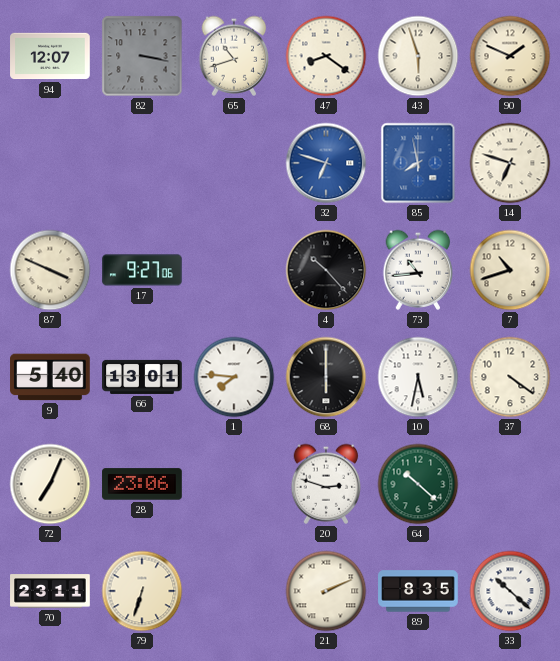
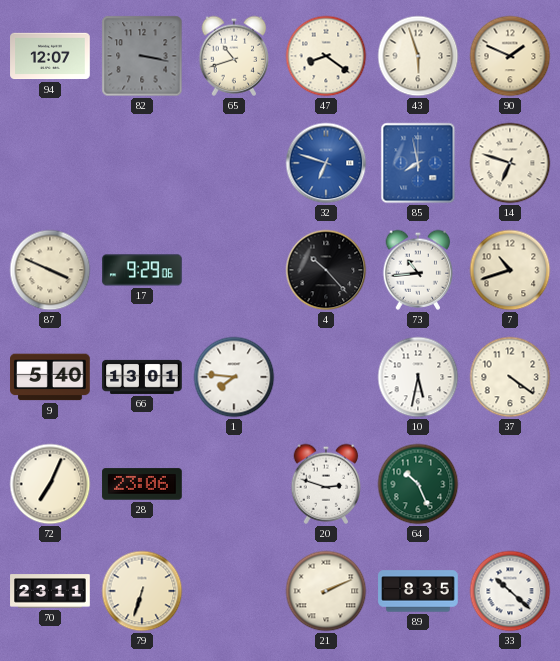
17: 9:27 -> 9:29
68: 6:00 -> none
64: 10:22 -> 10:26
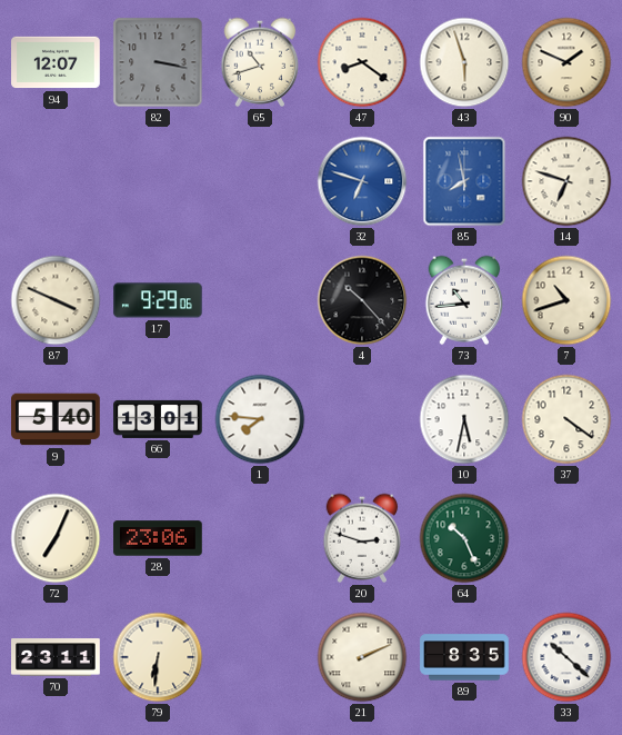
79: 6:33 -> 6:31
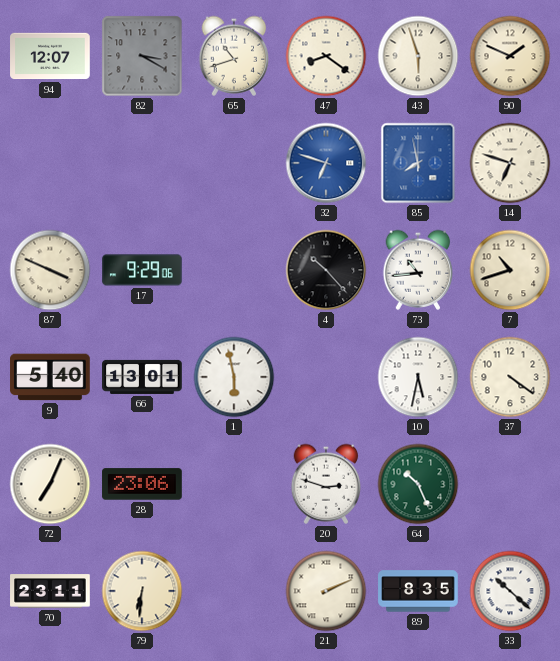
82: 3:17 -> 3:20
1: 7:46 -> 5:58
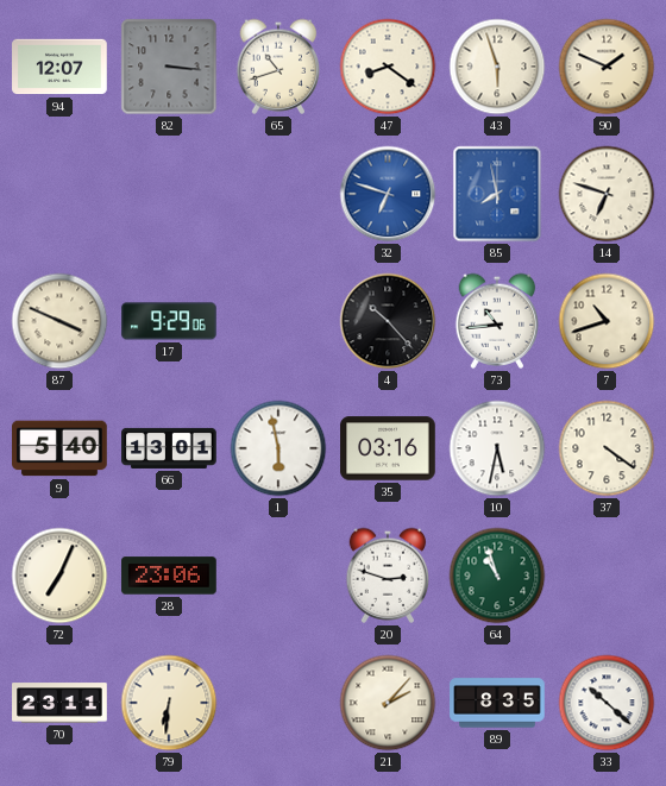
82: 3:20 -> 3:16
35: none -> 03:16
64: 10:26 -> 10:57
21: 2:11 -> 2:07
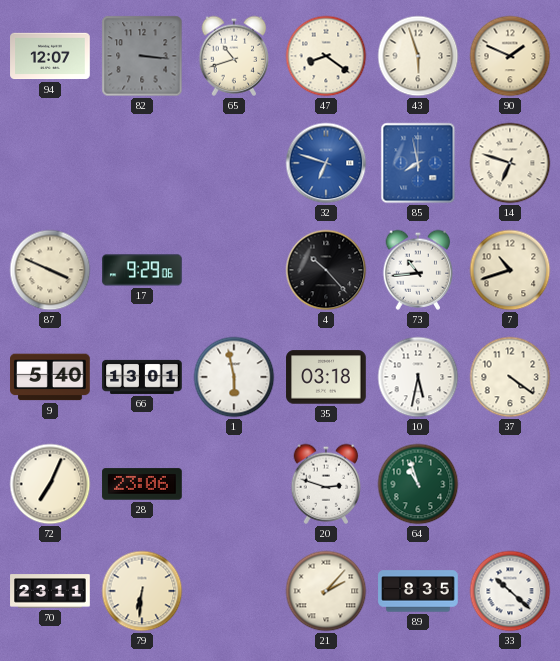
35: 03:16 -> 03:18
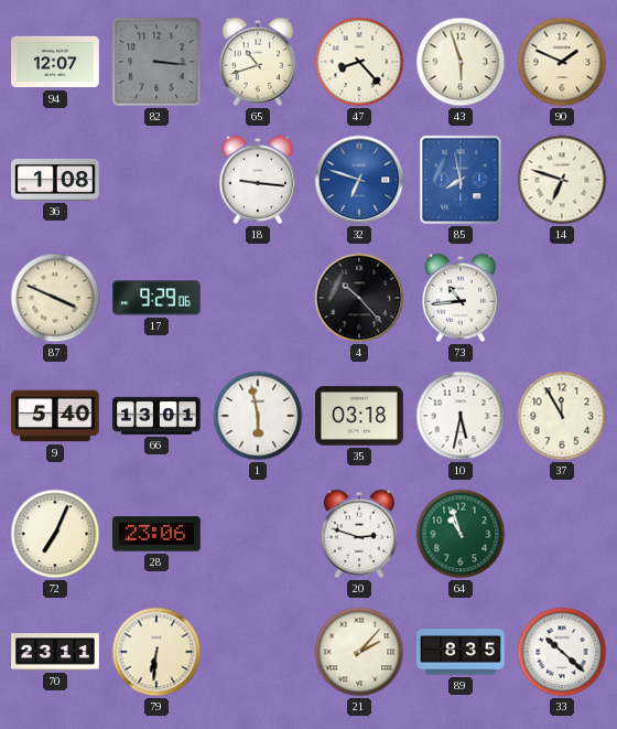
47: 8:21 -> 8:23
36: none -> 1:08
18: none -> 9:16
7: 10:42 -> none
37: 4:21 -> 11:55
